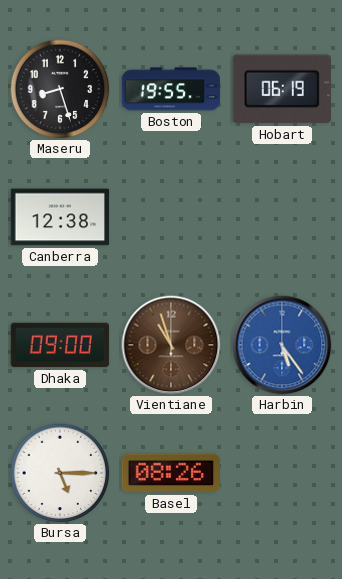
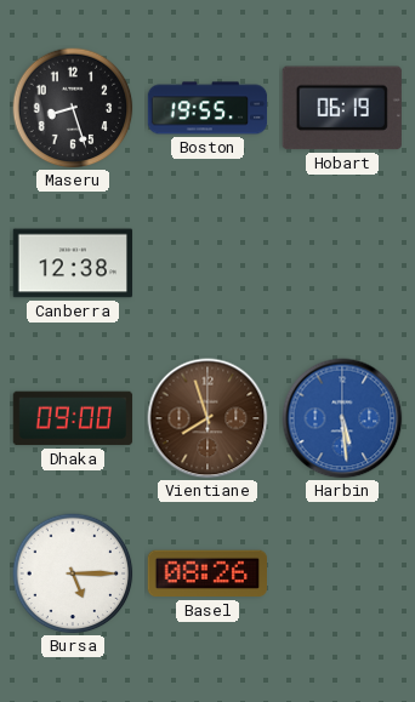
Vientiane: 10:57 -> 7:57
Harbin: 5:24 -> 5:29
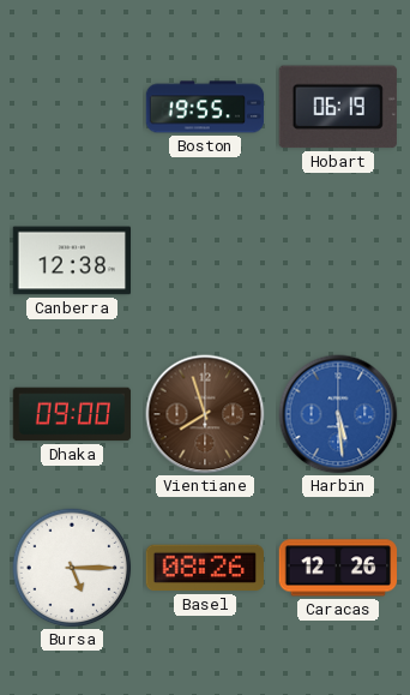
Maseru: 8:27 -> none
Caracas: none -> 12:26
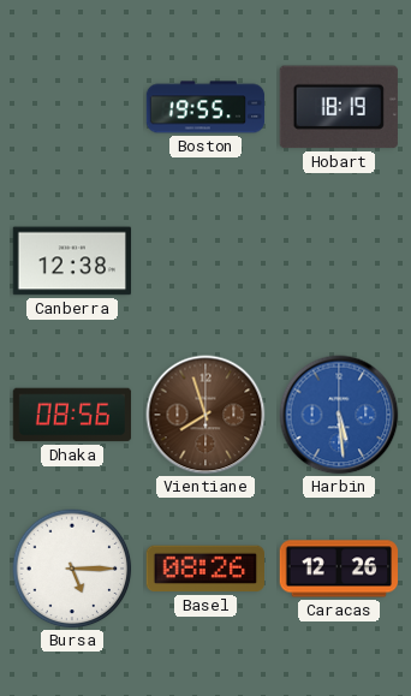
Hobart: 06:19 -> 18:19
Dhaka: 09:00 -> 08:56
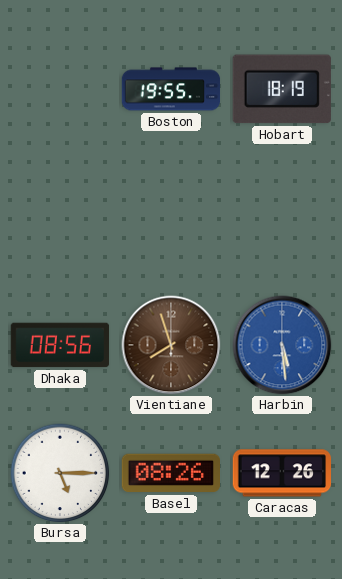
Canberra: 12:38 -> none
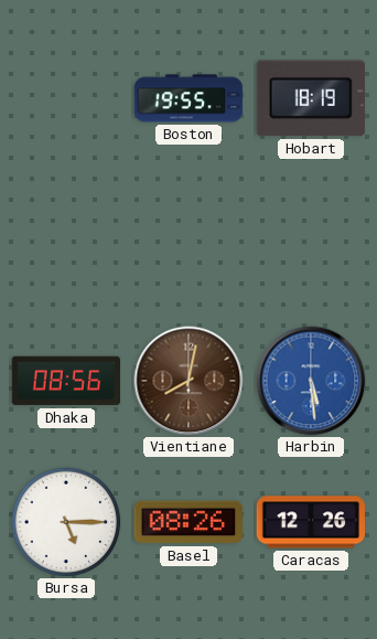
Vientiane: 7:57 -> 8:02
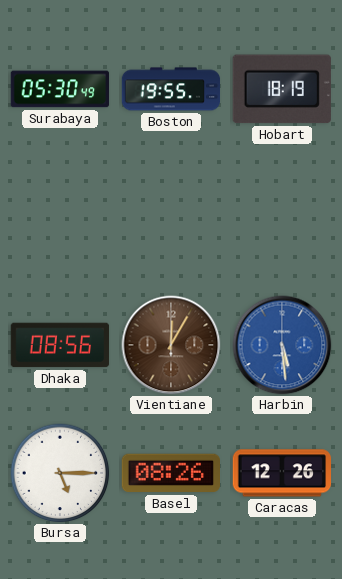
Surabaya: none -> 05:30
Vientiane: 8:02 -> 12:05
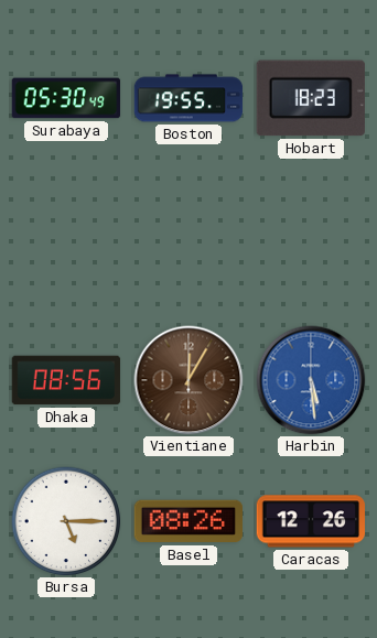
Hobart: 18:19 -> 18:23
